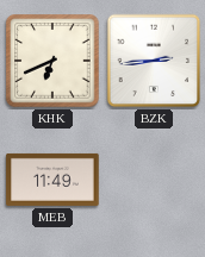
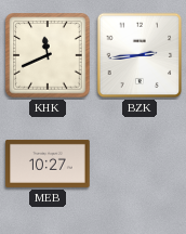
KHK: 6:41 -> 11:41
MEB: 11:49 -> 10:27
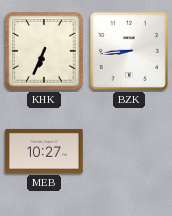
KHK: 11:41 -> 6:34
BZK: 2:44 -> 8:44
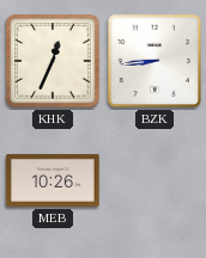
KHK: 6:34 -> 12:34
MEB: 10:27 -> 10:26
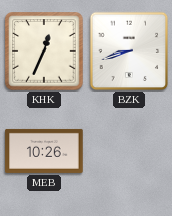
BZK: 8:44 -> 8:42
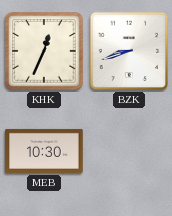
MEB: 10:26 -> 10:30
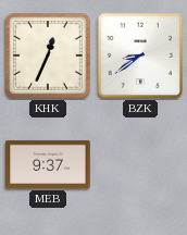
BZK: 8:42 -> 8:39
MEB: 10:30 -> 9:37
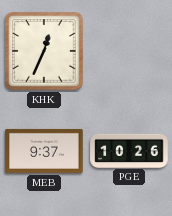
BZK: 8:39 -> none
PGE: none -> 10:26
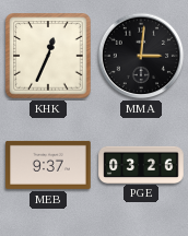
MMA: none -> 3:01
PGE: 10:26 -> 03:26
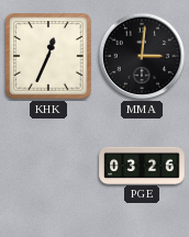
MEB: 9:37 -> none
